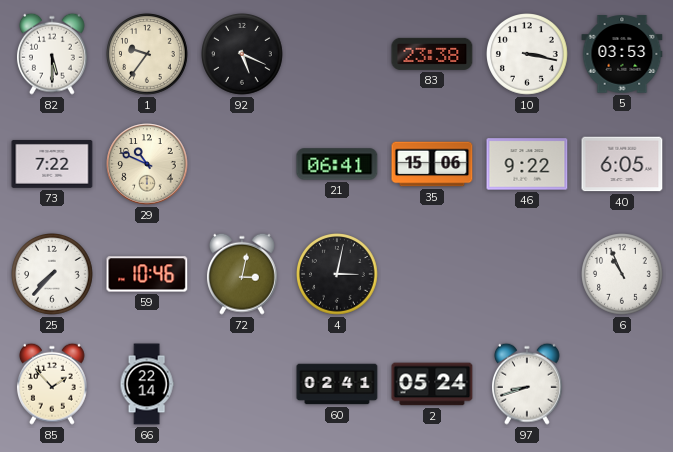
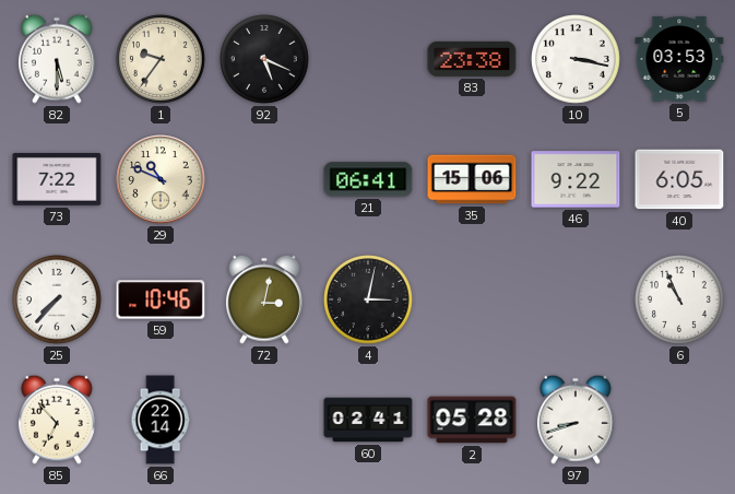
85: 1:53 -> 6:53
2: 05:24 -> 05:28
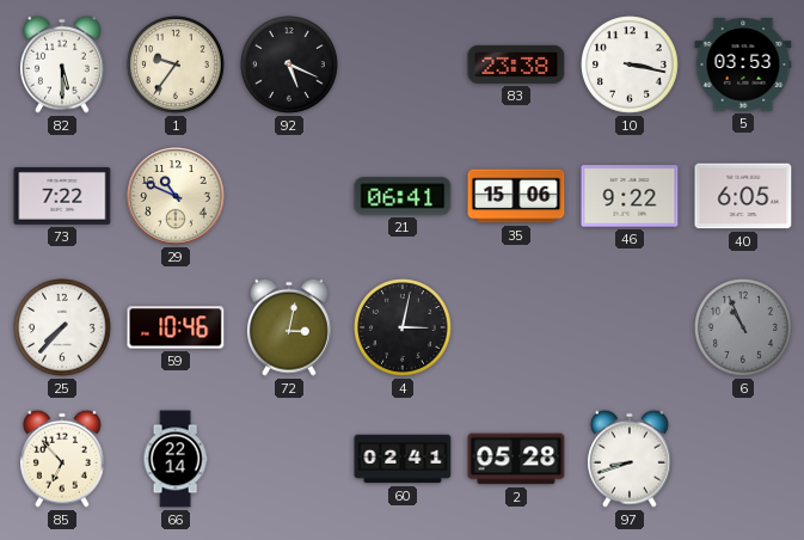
6 dial: white -> grey
